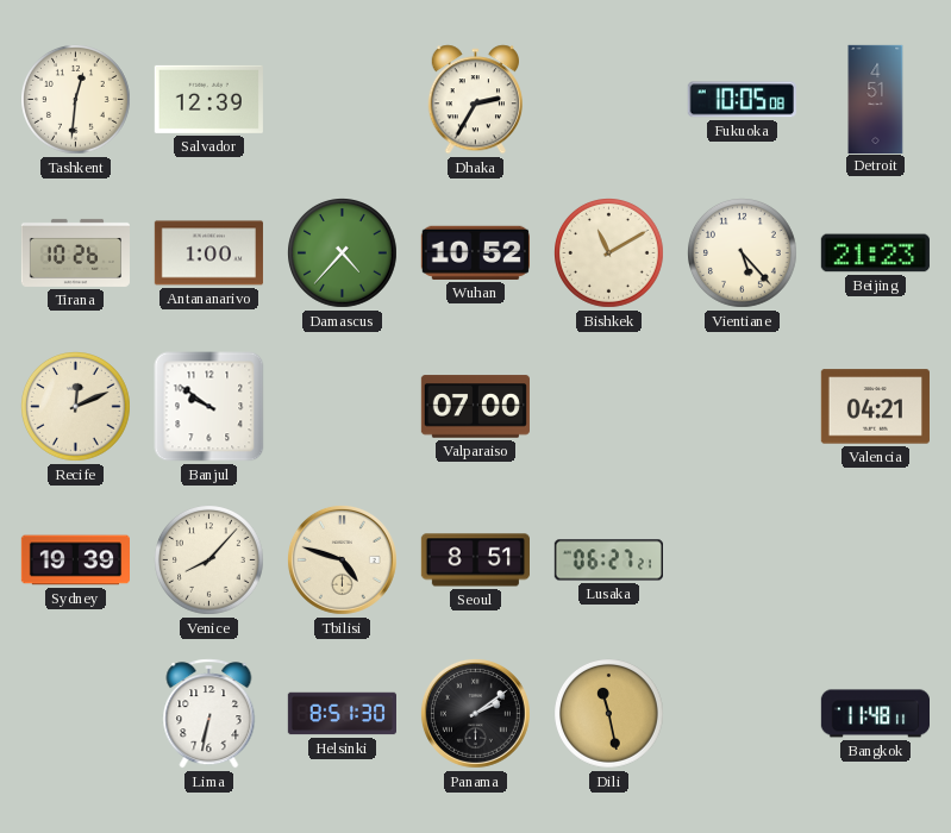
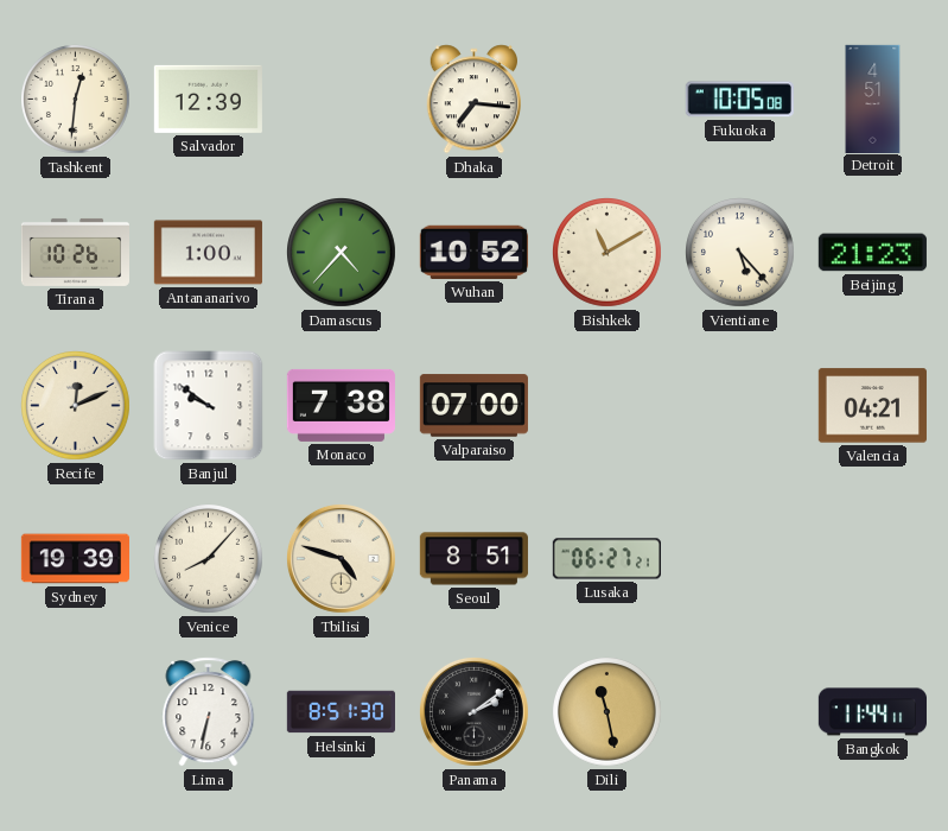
Dhaka: 2:35 -> 7:16
Monaco: none -> 7:38
Bangkok: 11:48 -> 11:44
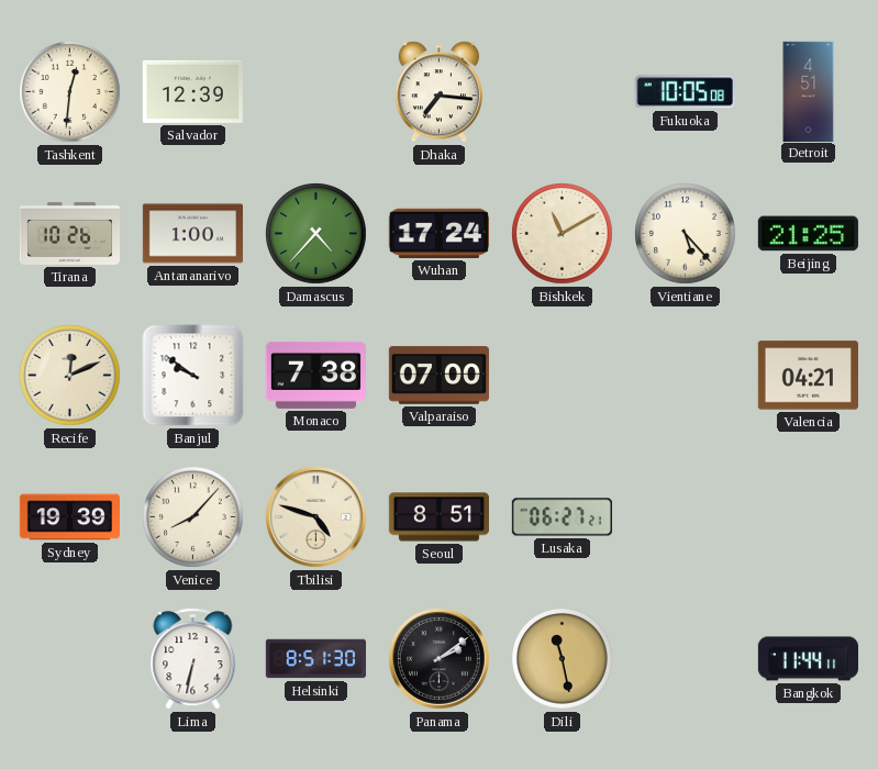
Wuhan: 10:52 -> 17:24
Beijing: 21:23 -> 21:25
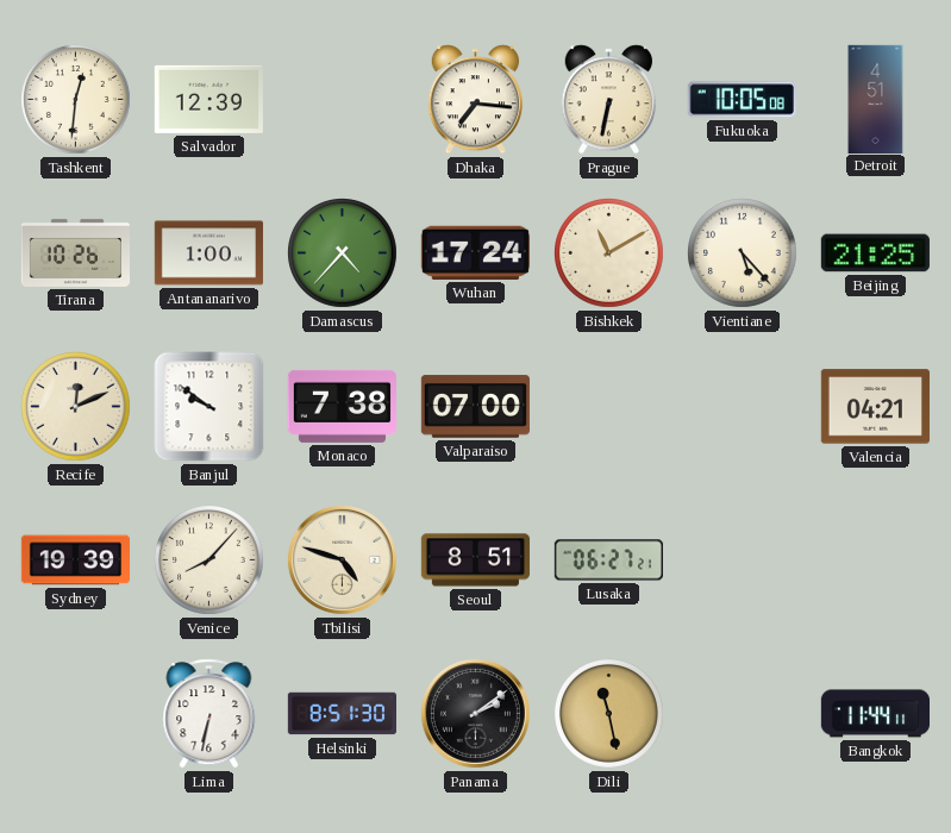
Prague: none -> 6:32
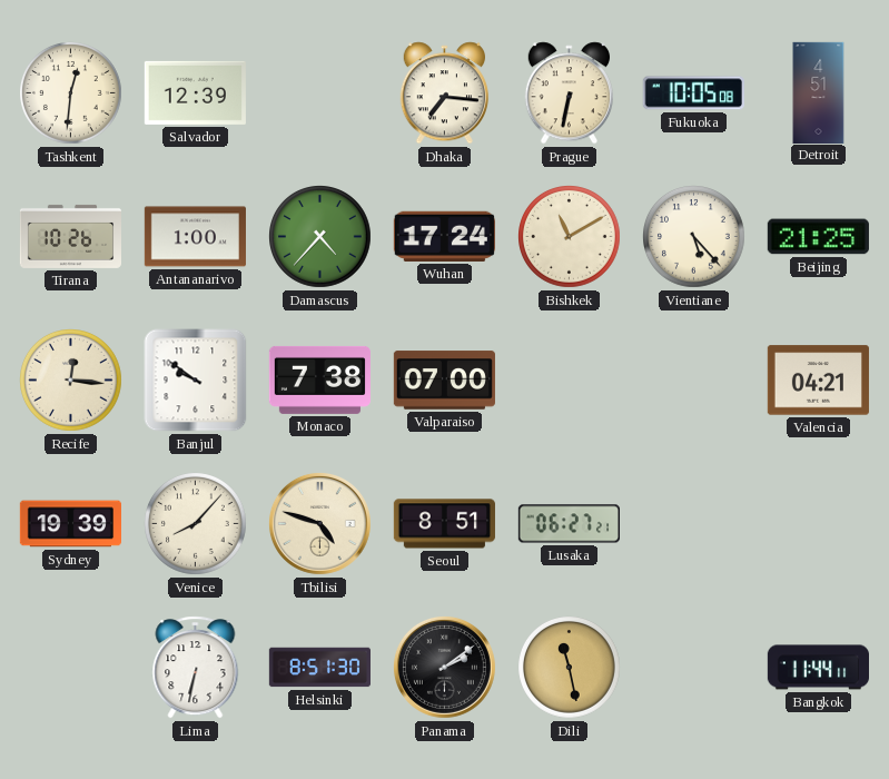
Recife: 12:11 -> 12:16
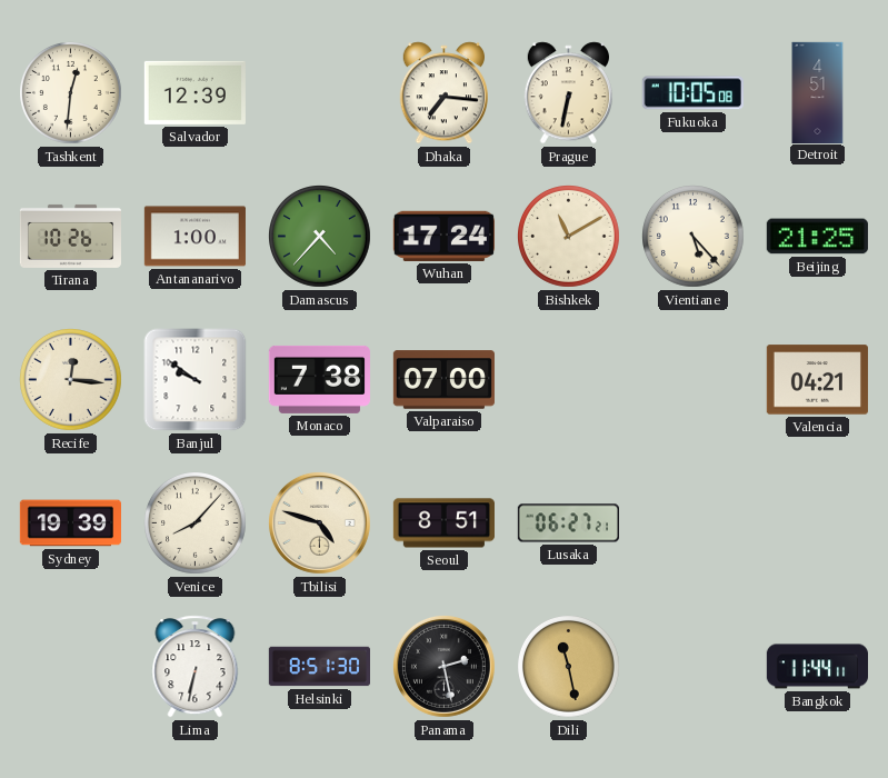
Panama: 2:09 -> 2:28
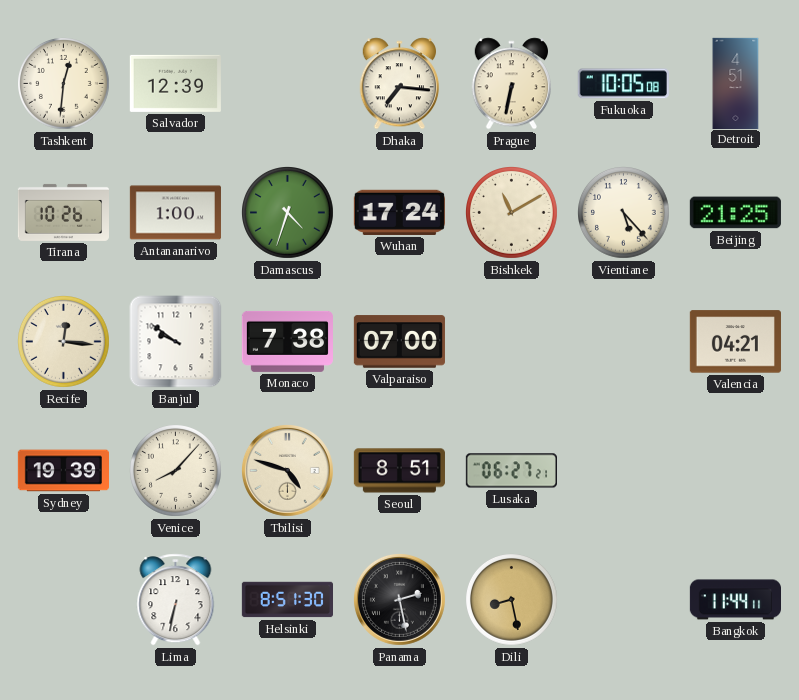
Damascus: 4:37 -> 4:33
Dili: 11:28 -> 8:28
